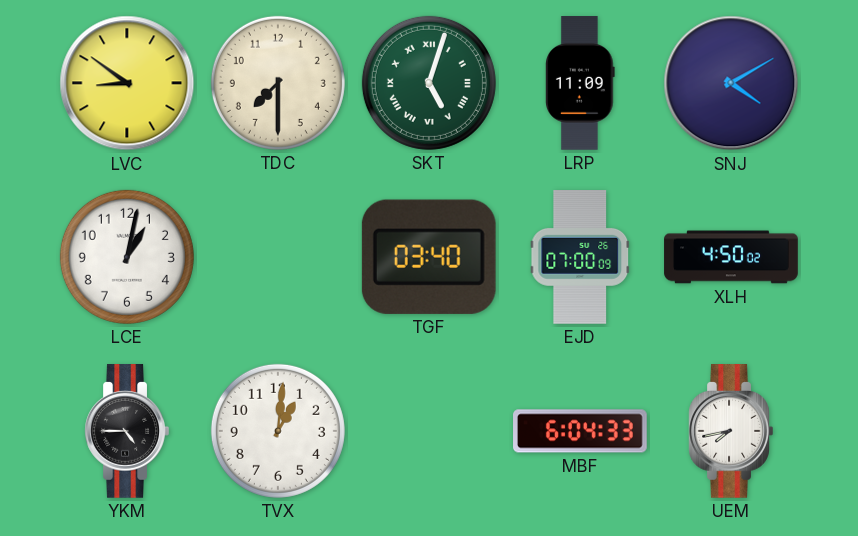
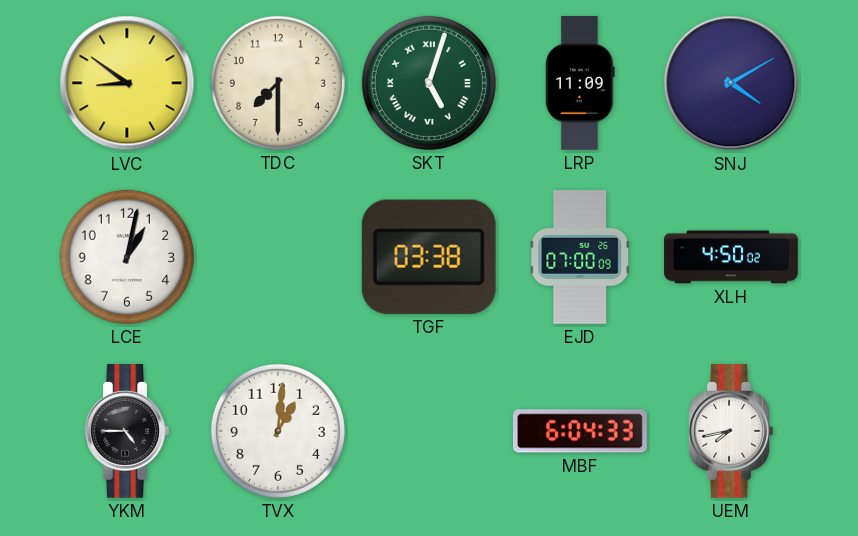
TGF: 03:40 -> 03:38
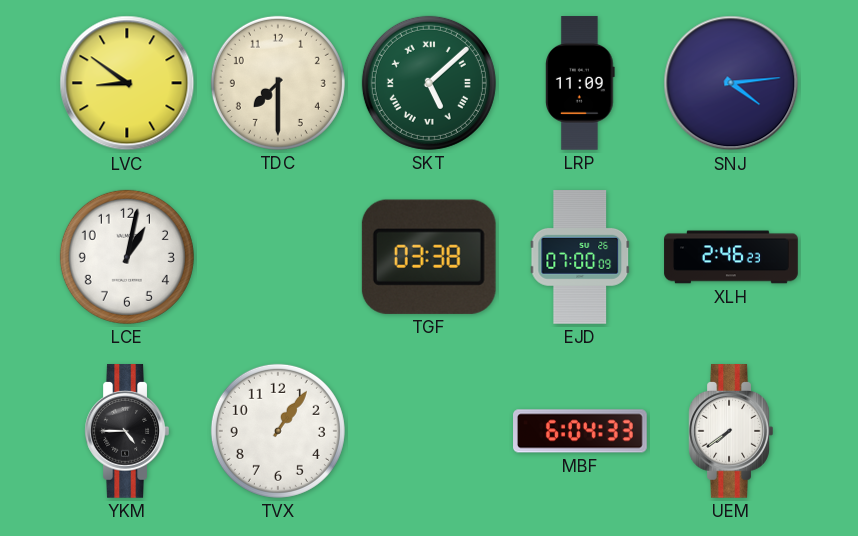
SKT: 5:03 -> 5:08
SNJ: 4:10 -> 4:14
XLH: 4:50 -> 2:46
TVX: 1:01 -> 1:06
UEM: 7:43 -> 7:39
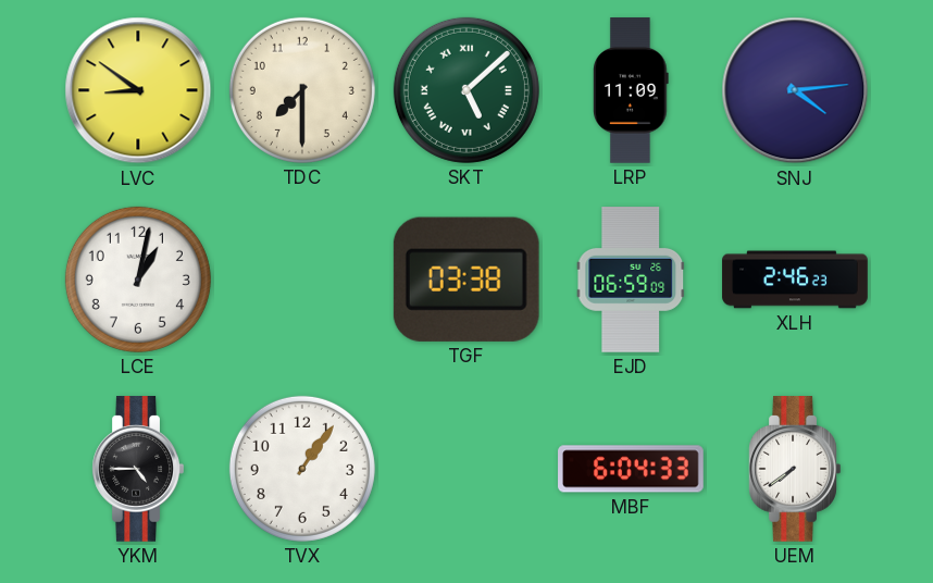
EJD: 07:00 -> 06:59
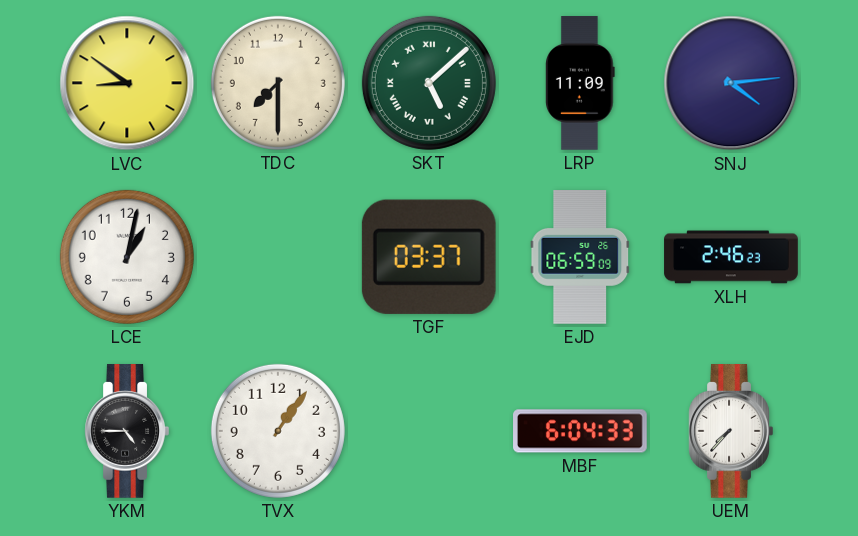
TGF: 03:38 -> 03:37
UEM: 7:39 -> 7:37
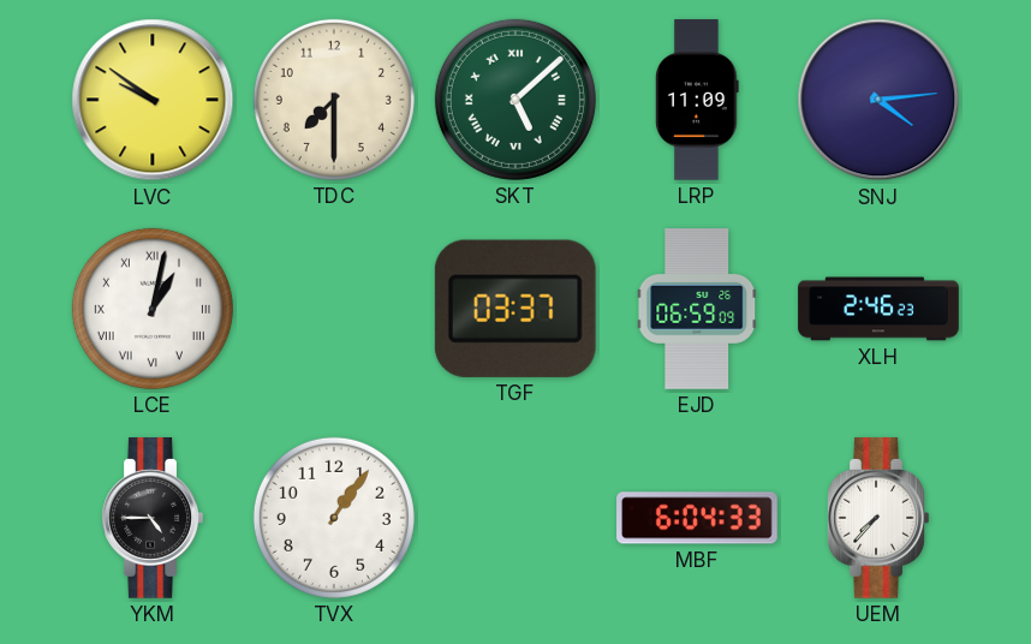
LVC: 8:51 -> 9:51
LCE numerals: Arabic -> Roman
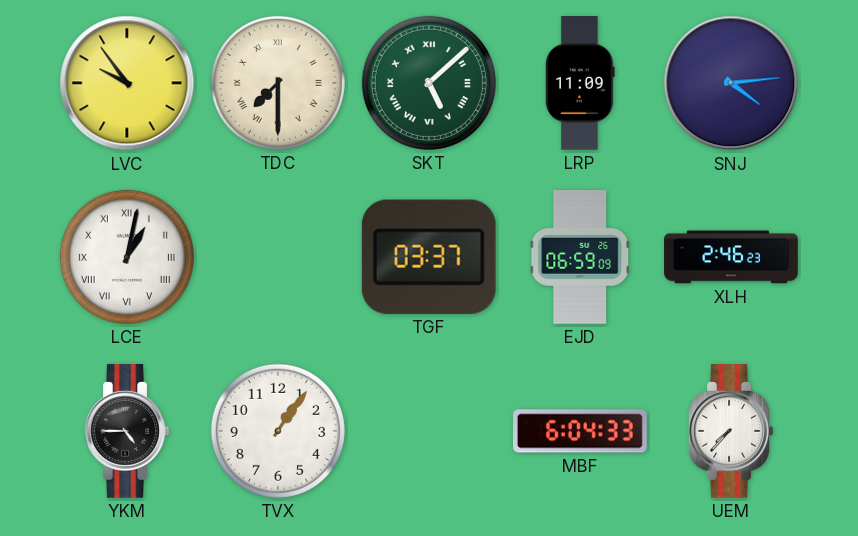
LVC: 9:51 -> 9:54
TDC numerals: Arabic -> Roman
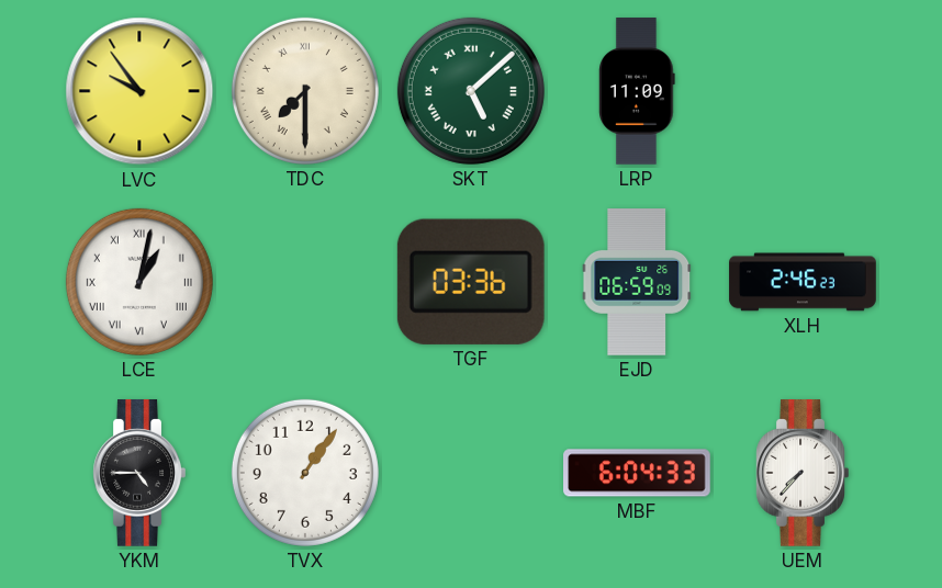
SNJ: 4:14 -> none
TGF: 03:37 -> 03:36
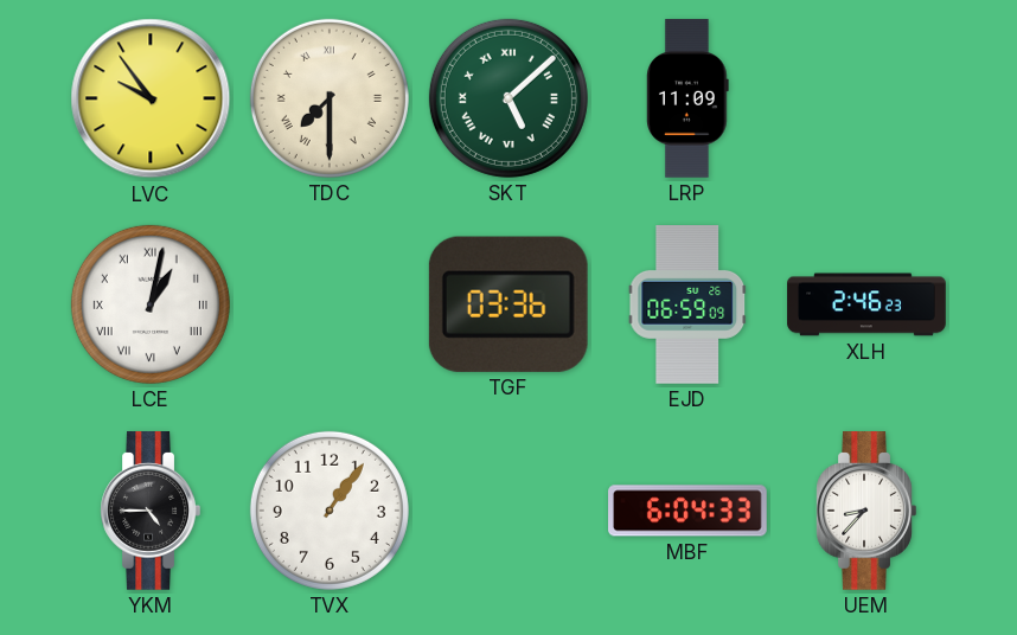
UEM: 7:37 -> 8:37
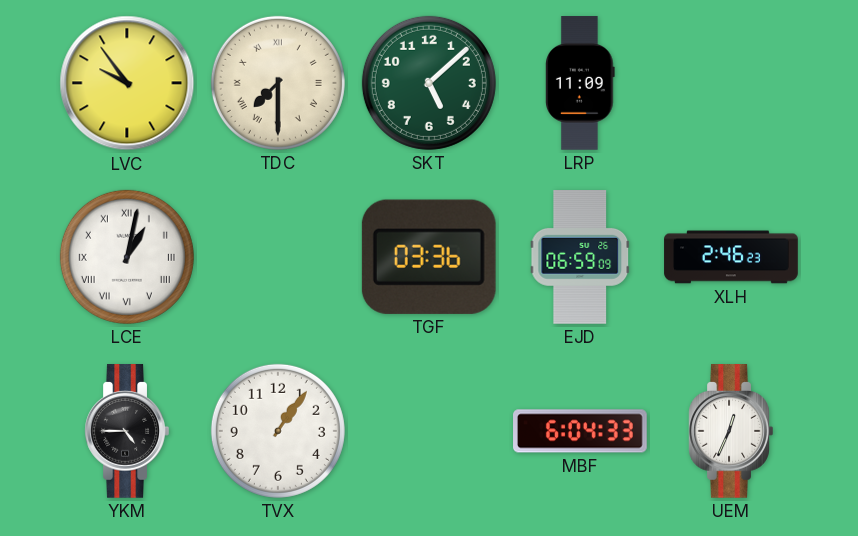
SKT numerals: Roman -> Arabic
UEM: 8:37 -> 12:34
